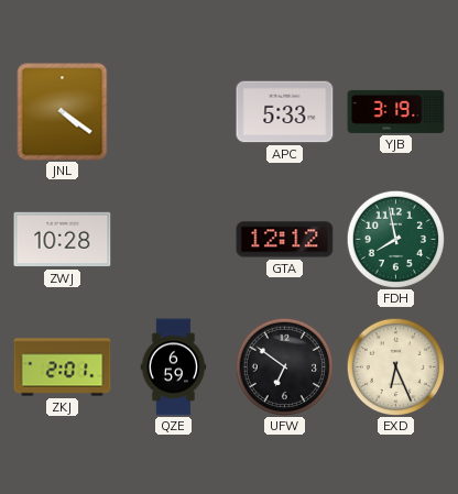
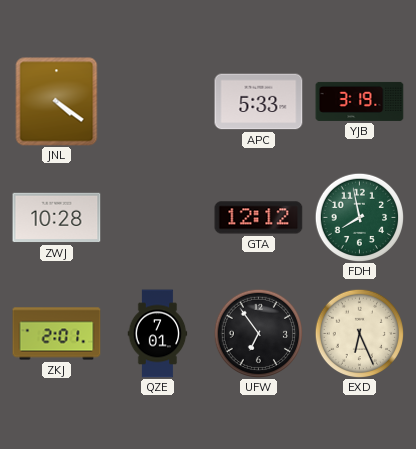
QZE: 6:59 -> 7:01
UFW: 6:51 -> 6:54
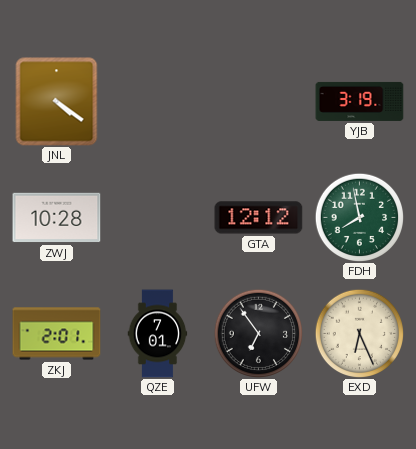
APC: 5:33 -> none
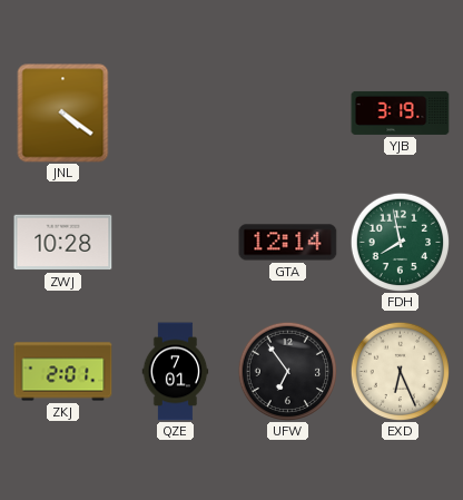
GTA: 12:12 -> 12:14
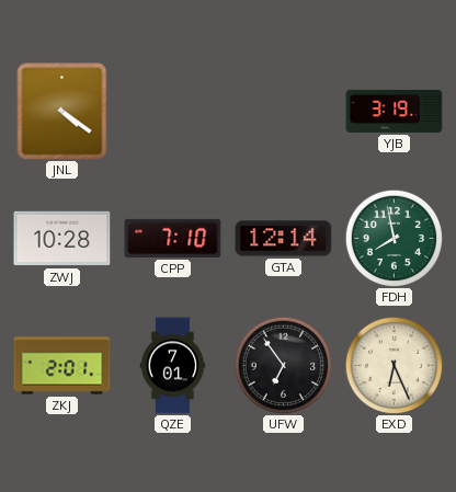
CPP: none -> 7:10
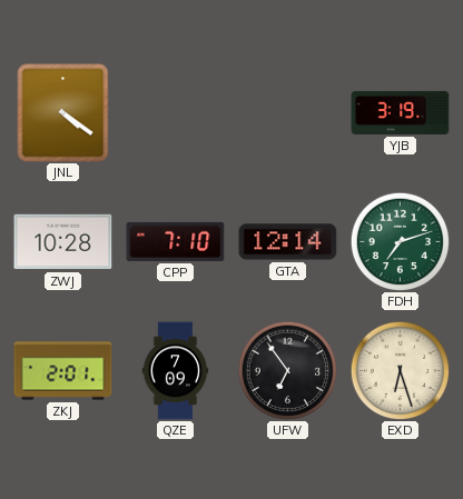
FDH: 7:58 -> 7:12
QZE: 7:01 -> 7:09
EXD: 6:26 -> 6:27
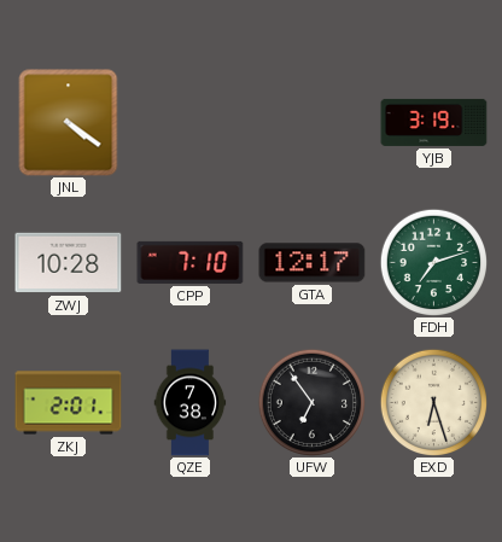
GTA: 12:14 -> 12:17
QZE: 7:09 -> 7:38
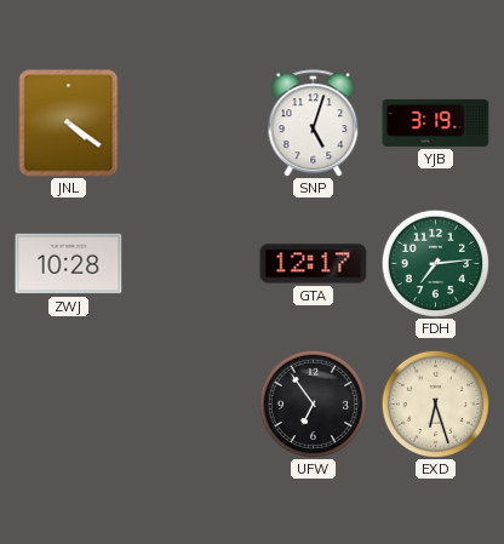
SNP: none -> 5:03
CPP: 7:10 -> none
FDH: 7:12 -> 7:14
ZKJ: 2:01 -> none
QZE: 7:38 -> none
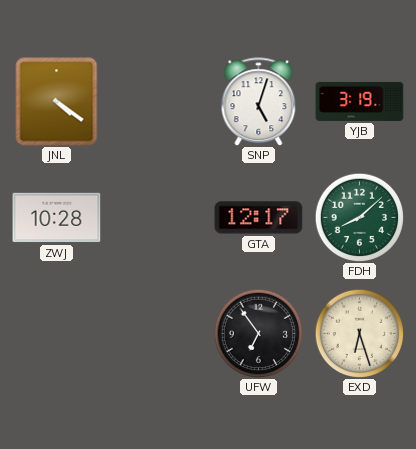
FDH: 7:14 -> 8:08
